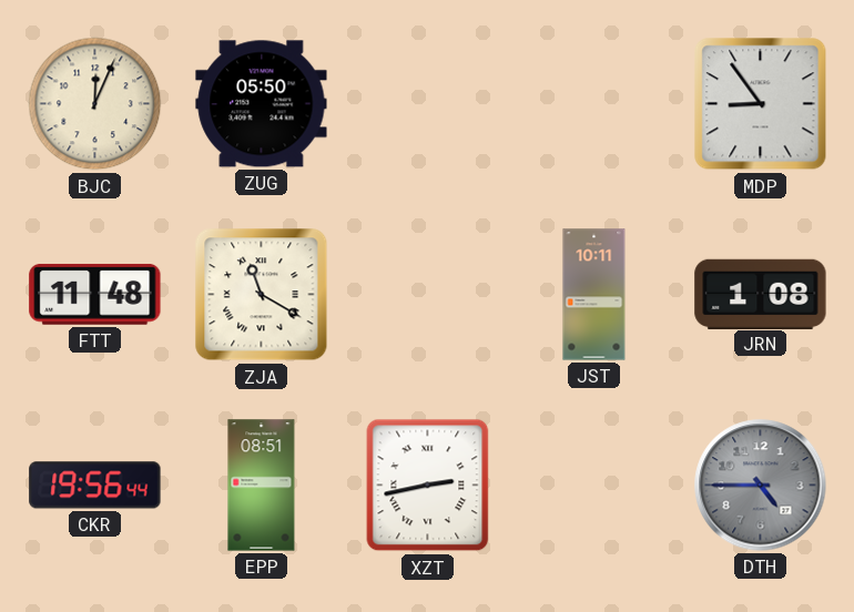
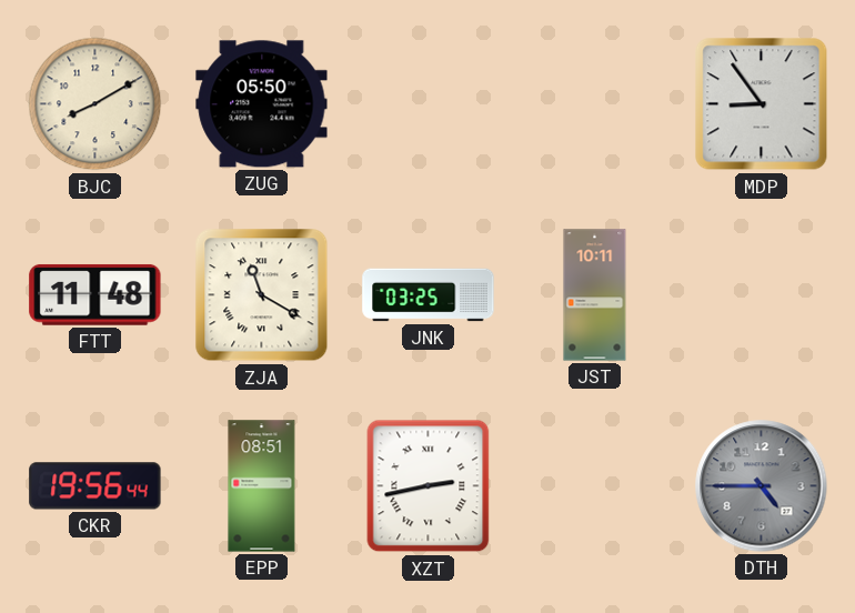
BJC: 12:04 -> 8:10
JNK: none -> 03:25
JRN: 1:08 -> none
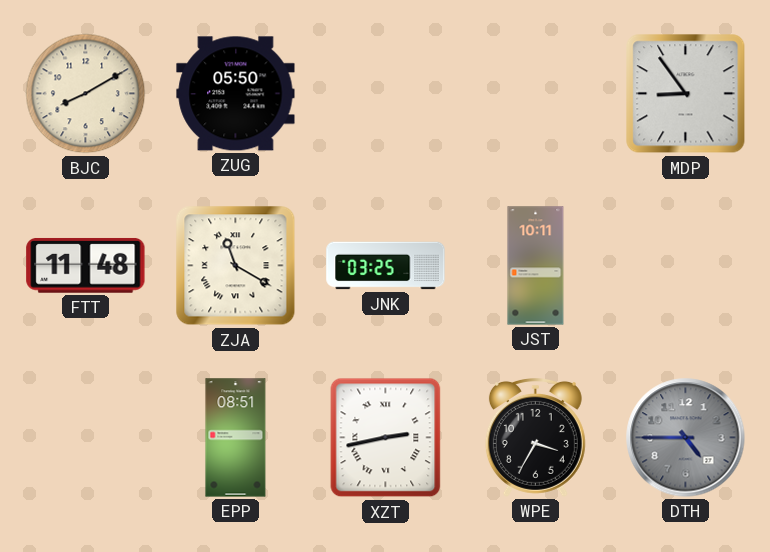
CKR: 19:56 -> none
WPE: none -> 3:35
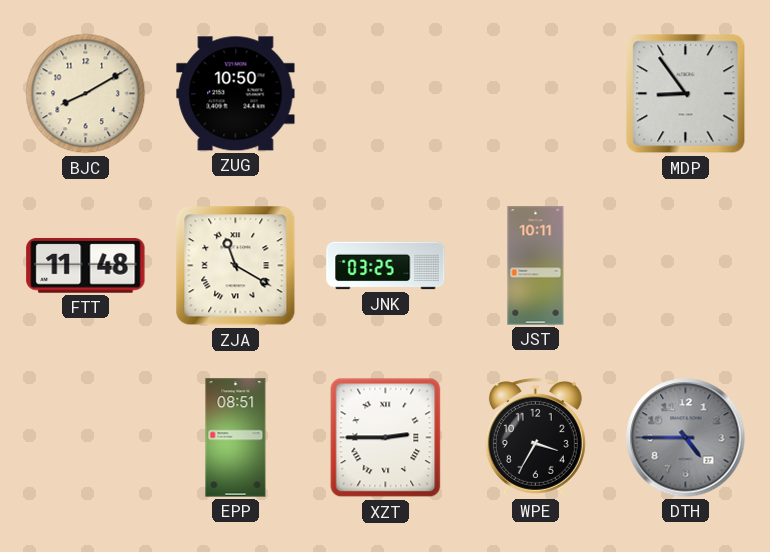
ZUG: 05:50 -> 10:50
XZT: 2:43 -> 2:45
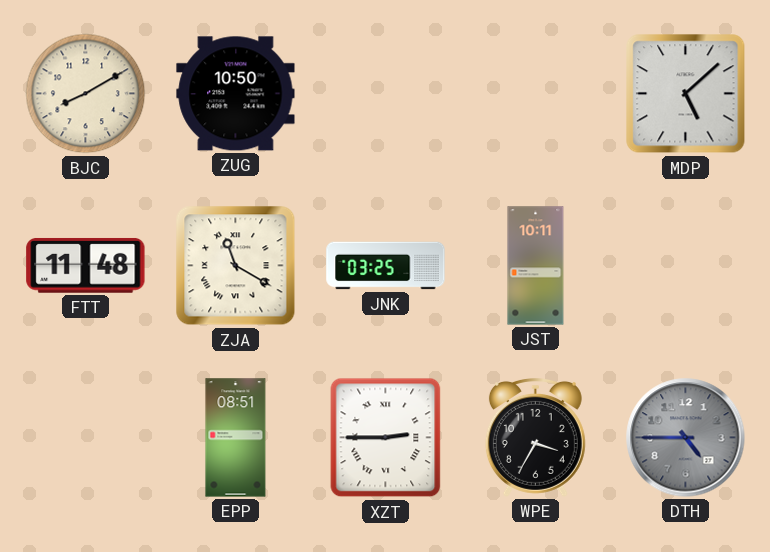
MDP: 8:54 -> 5:08
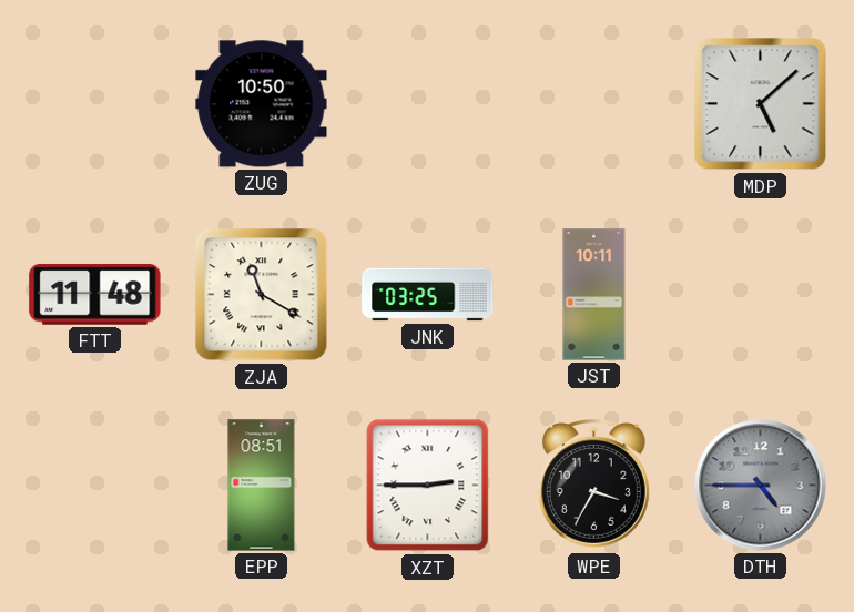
BJC: 8:10 -> none
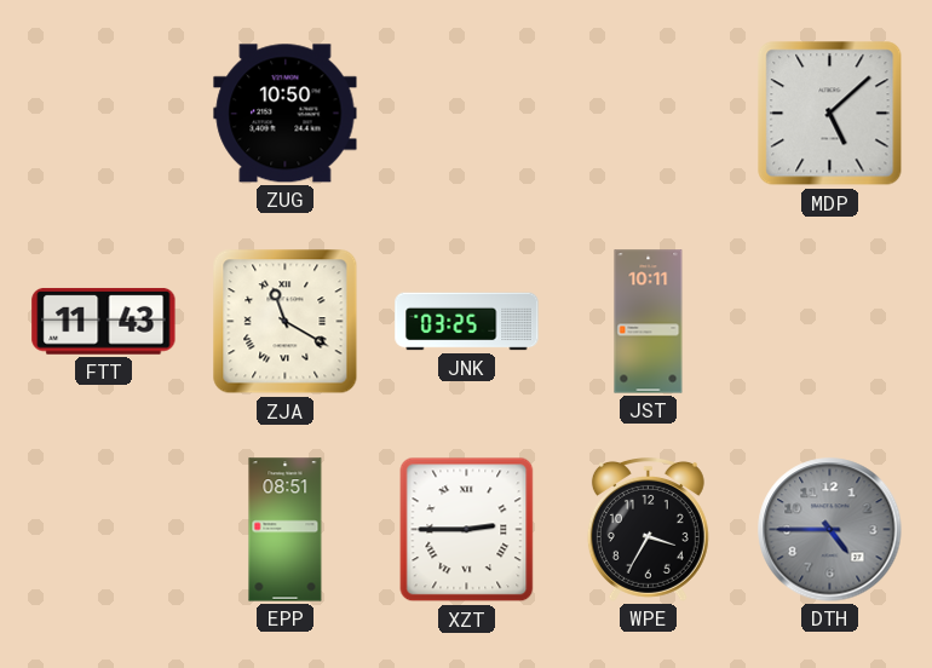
FTT: 11:48 -> 11:43
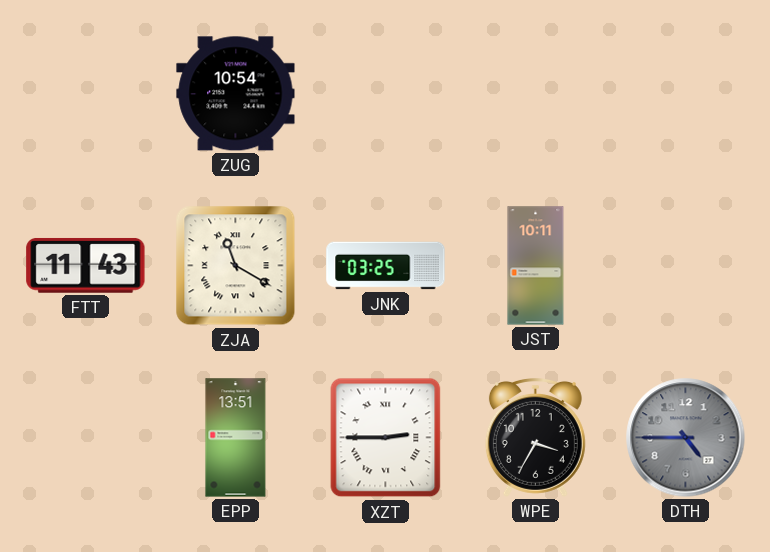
ZUG: 10:50 -> 10:54
MDP: 5:08 -> none
EPP: 08:51 -> 13:51
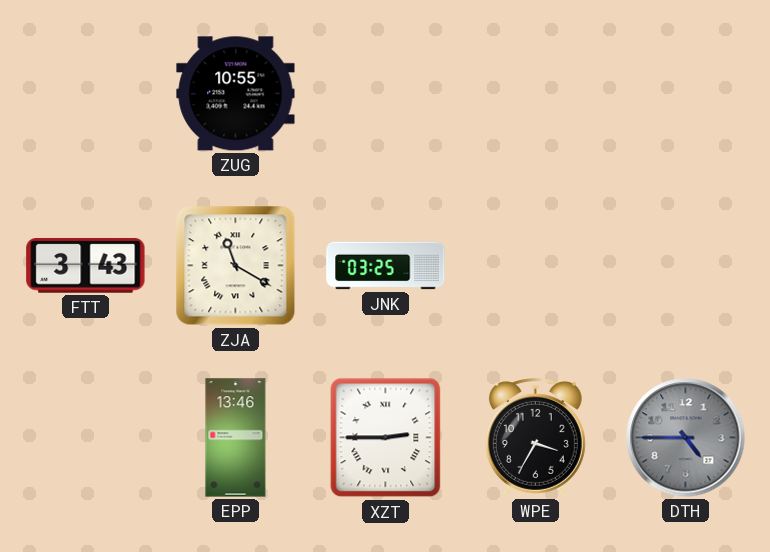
ZUG: 10:54 -> 10:55
FTT: 11:43 -> 3:43
JST: 10:11 -> none
EPP: 13:51 -> 13:46
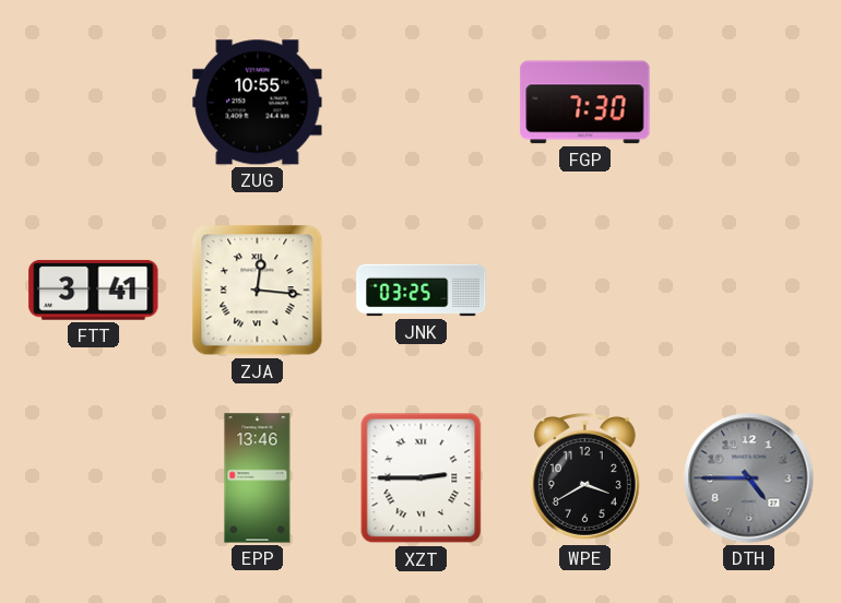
FGP: none -> 7:30
FTT: 3:43 -> 3:41
ZJA: 11:20 -> 12:16
WPE: 3:35 -> 3:40
